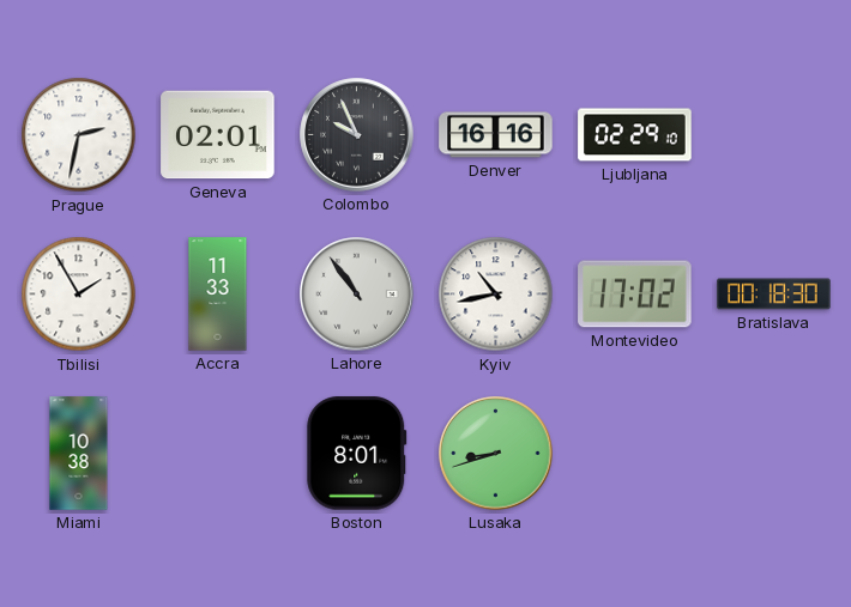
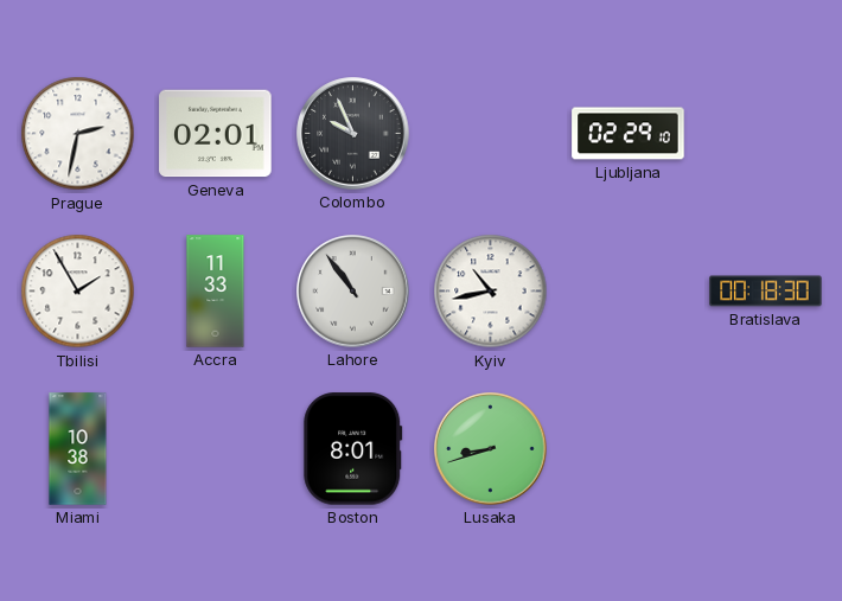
Denver: 16:16 -> none
Montevideo: 17:02 -> none
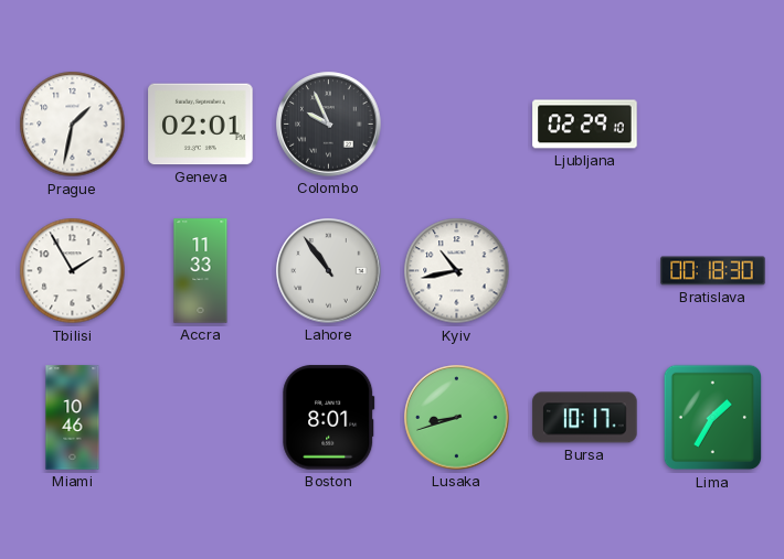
Prague: 2:32 -> 1:32
Miami: 10:38 -> 10:46
Bursa: none -> 10:17
Lima: none -> 1:35
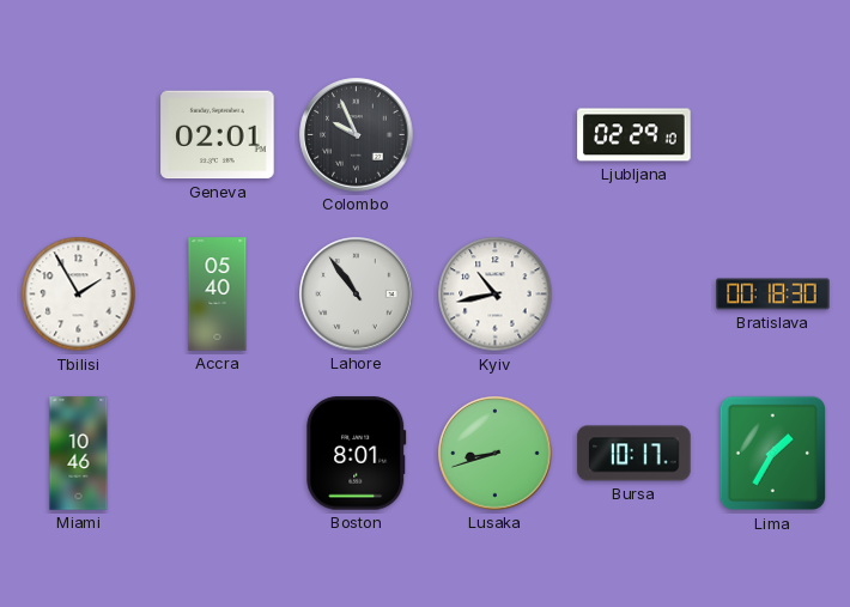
Prague: 1:32 -> none
Accra: 11:33 -> 05:40
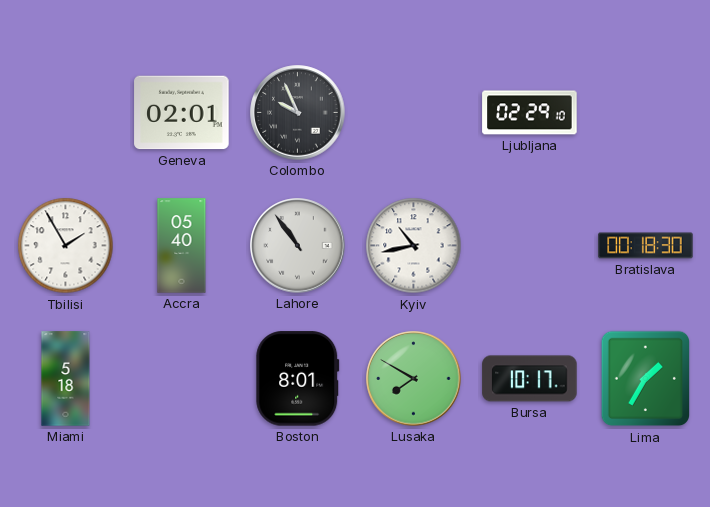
Miami: 10:46 -> 5:18
Lusaka: 8:42 -> 7:50
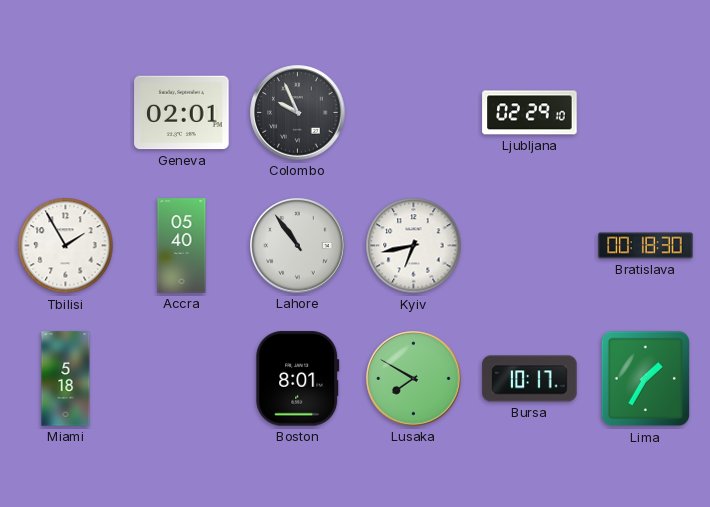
Kyiv: 10:43 -> 6:43
